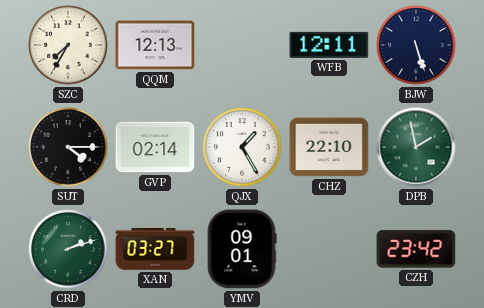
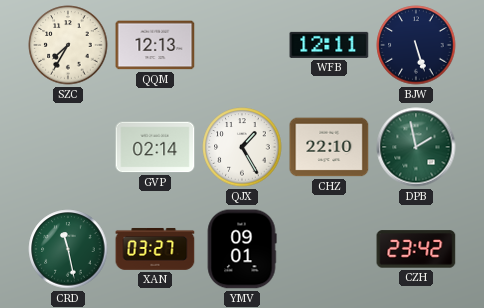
SUT: 4:15 -> none
CRD: 2:12 -> 11:28
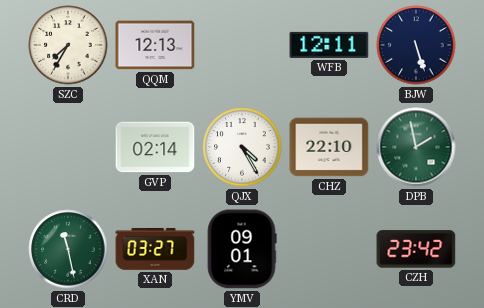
QJX: 1:25 -> 4:25
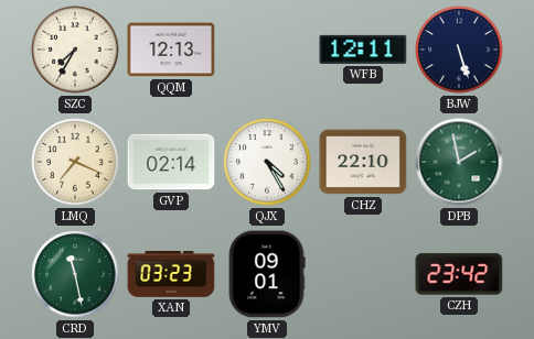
LMQ: none -> 7:19
XAN: 03:27 -> 03:23
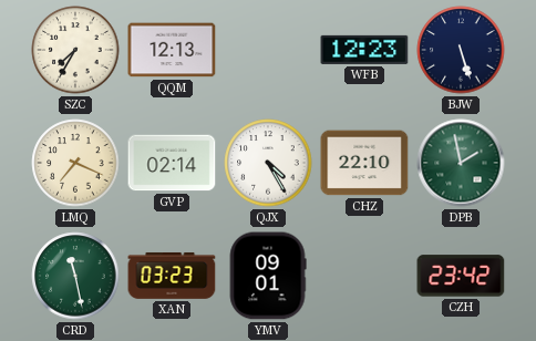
WFB: 12:11 -> 12:23
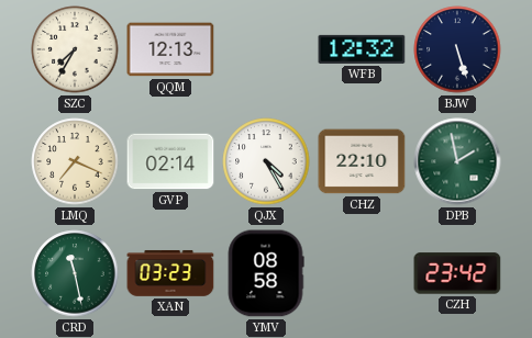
WFB: 12:23 -> 12:32
YMV: 09:01 -> 08:58
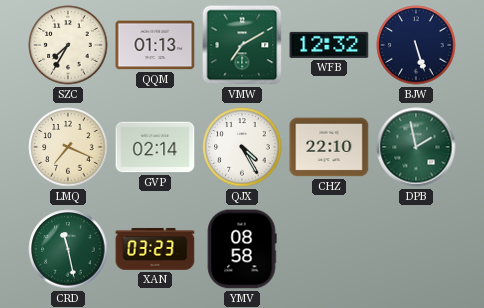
QQM: 12:13 -> 01:13
VMW: none -> 7:10
CZH: 23:42 -> none
